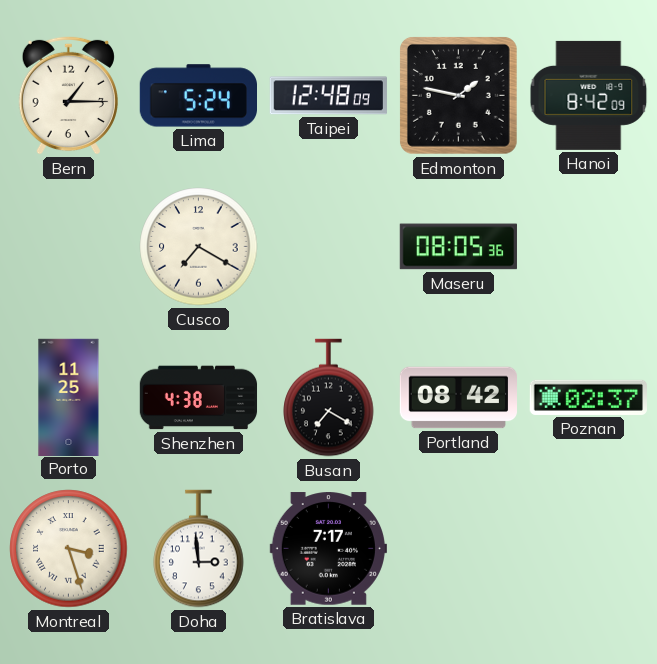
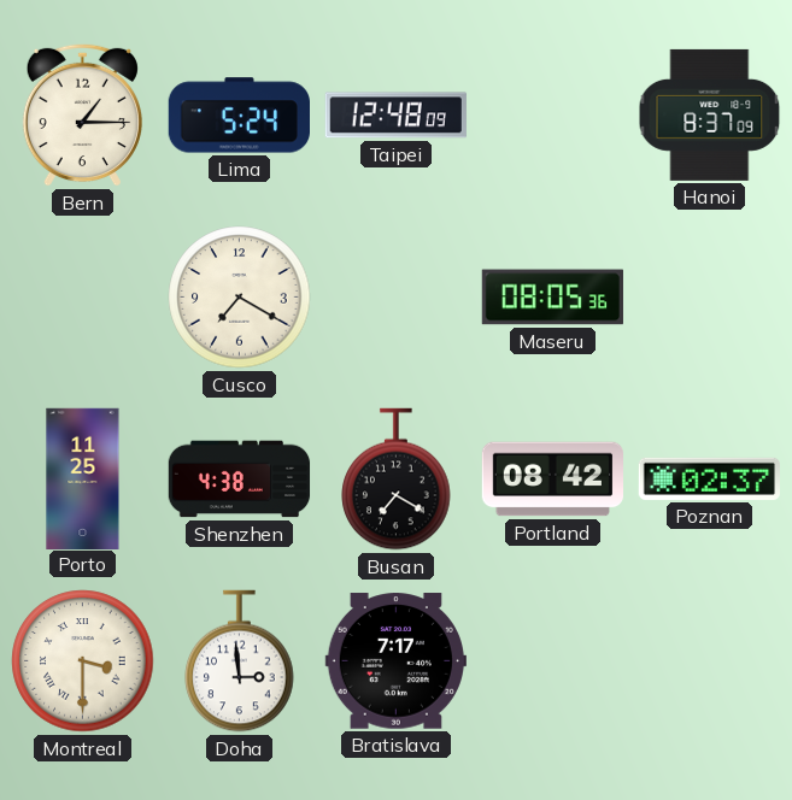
Edmonton: 1:47 -> none
Hanoi: 8:42 -> 8:37
Montreal: 3:27 -> 3:30
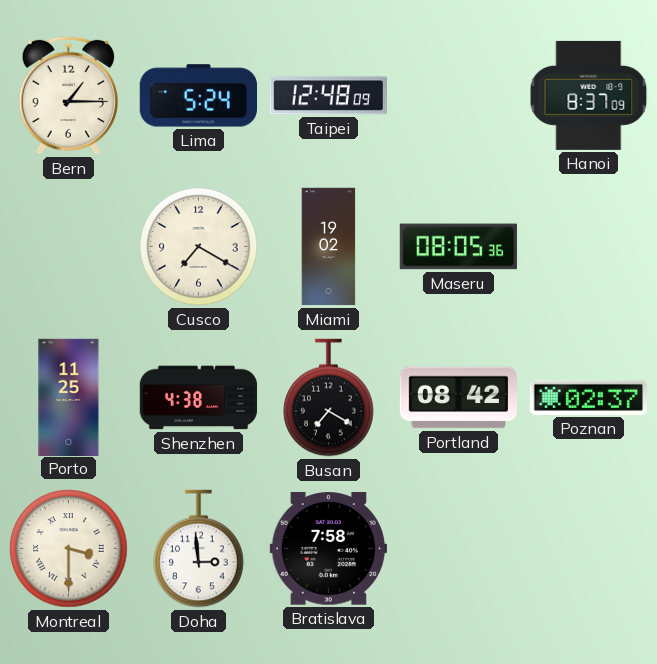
Miami: none -> 19:02
Bratislava: 7:17 -> 7:58
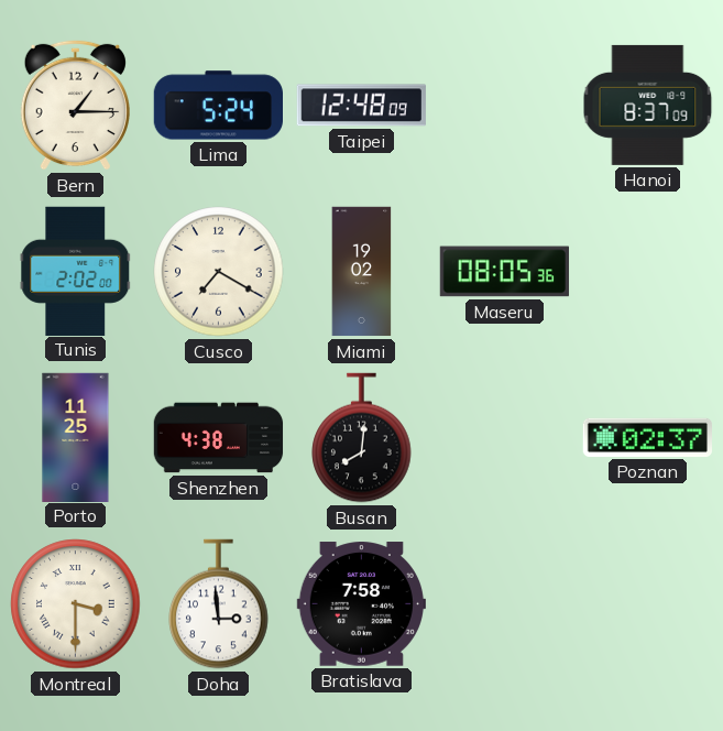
Tunis: none -> 2:02
Busan: 7:20 -> 8:01
Portland: 08:42 -> none
